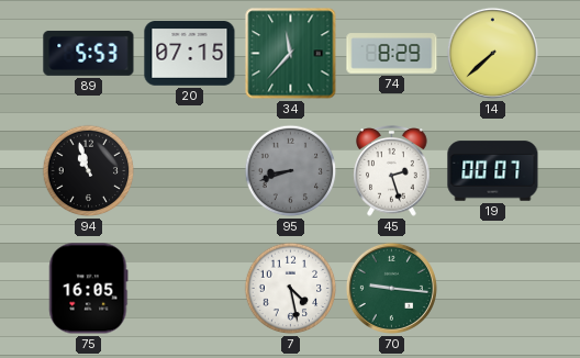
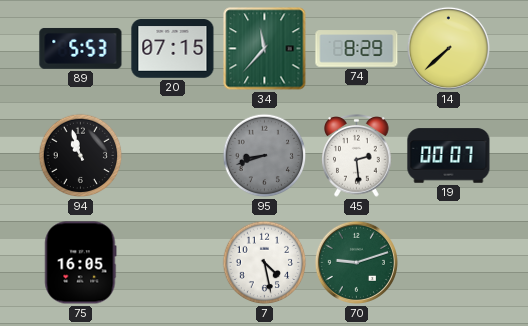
45: 2:27 -> 2:29
70: 9:16 -> 9:12
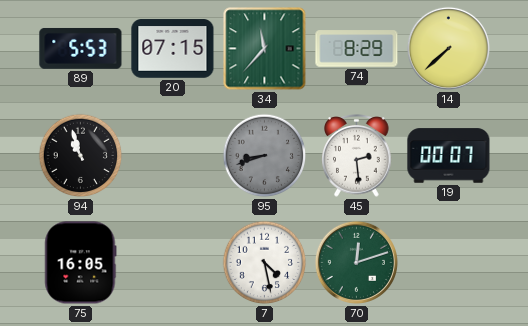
70: 9:12 -> 12:12
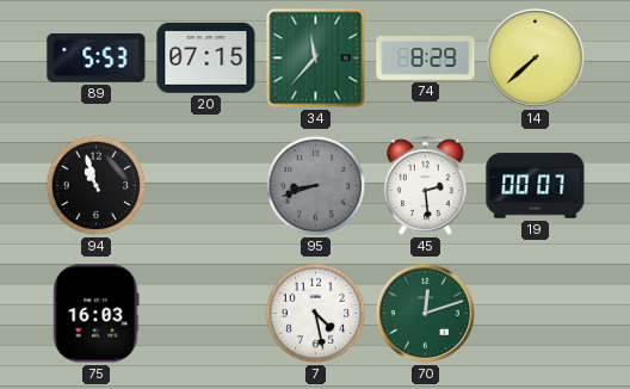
75: 16:05 -> 16:03
